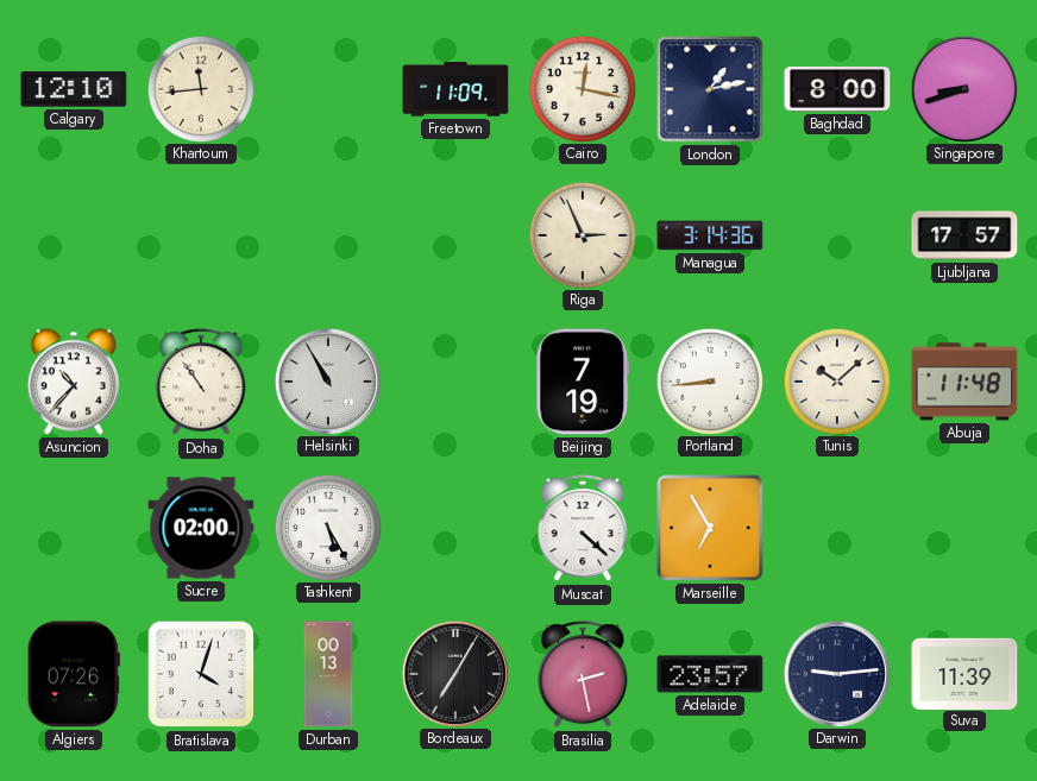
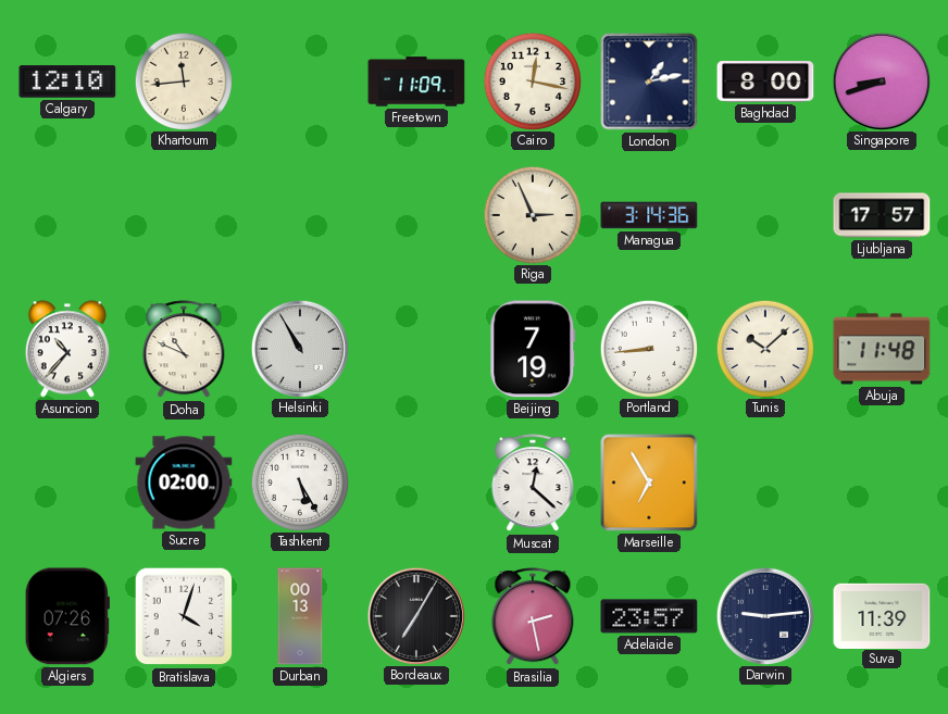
Doha: 10:54 -> 10:49
Muscat: 4:22 -> 12:22
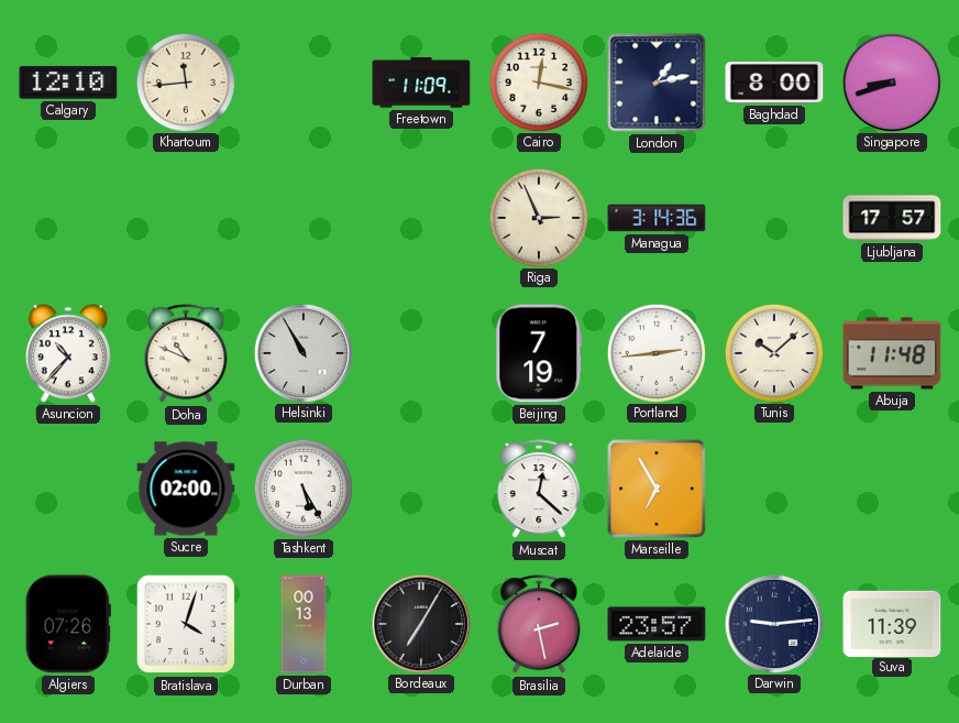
Portland: 8:44 -> 2:44
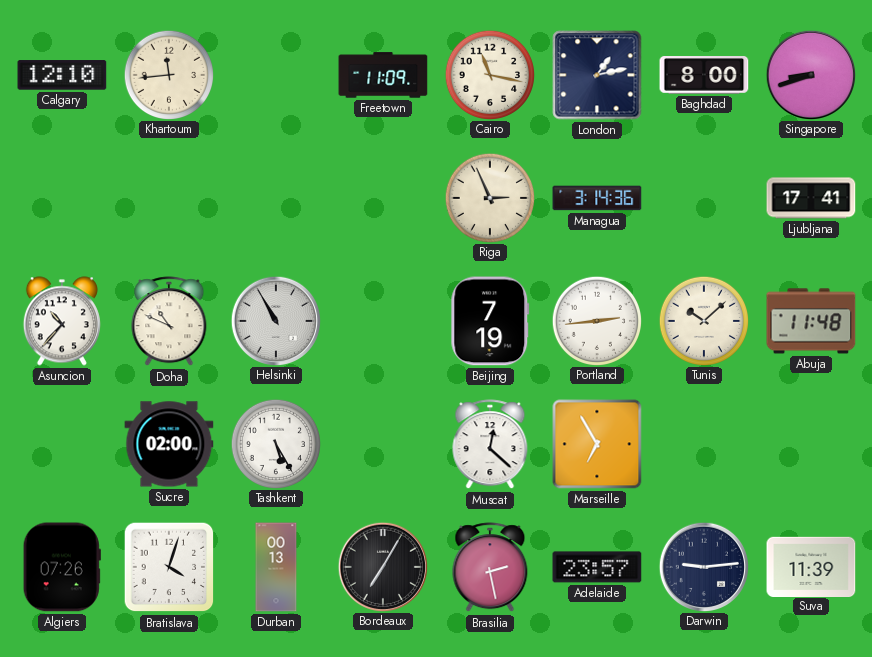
Cairo: 12:17 -> 11:17
Ljubljana: 17:57 -> 17:41
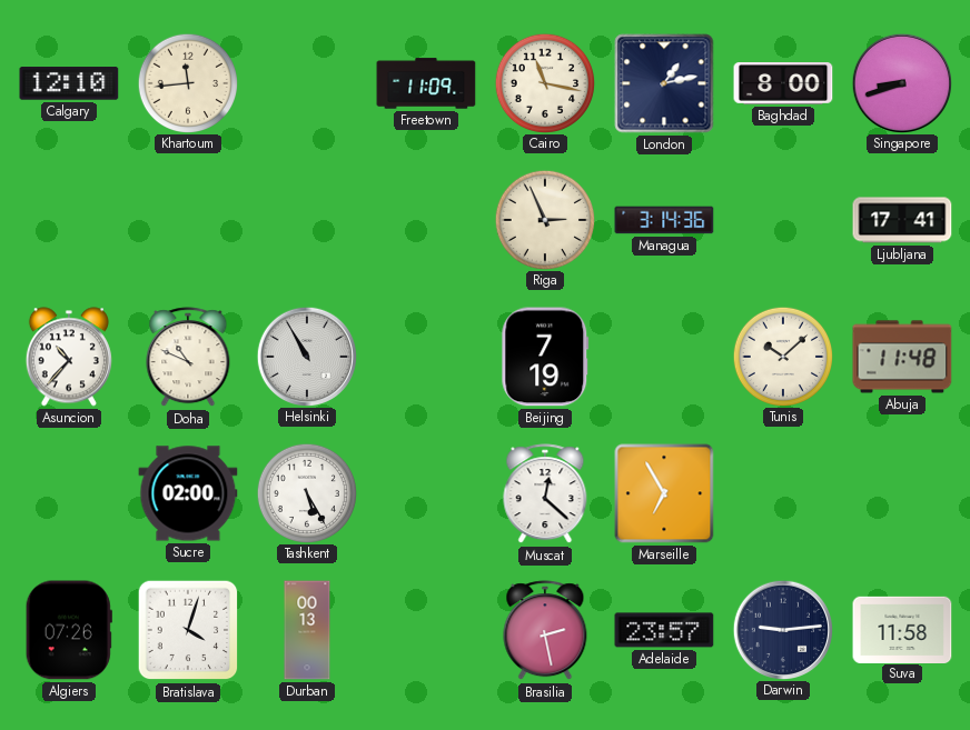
Portland: 2:44 -> none
Bordeaux: 7:05 -> none
Suva: 11:39 -> 11:58
